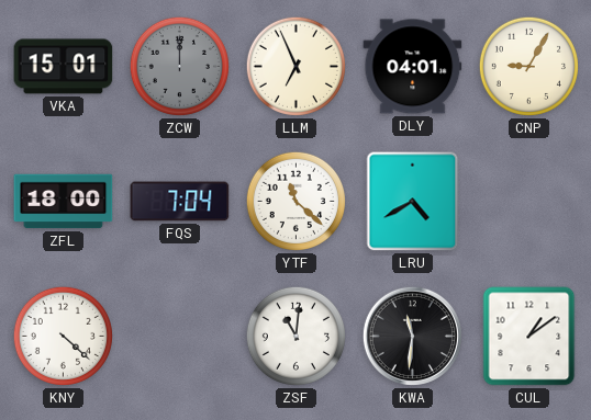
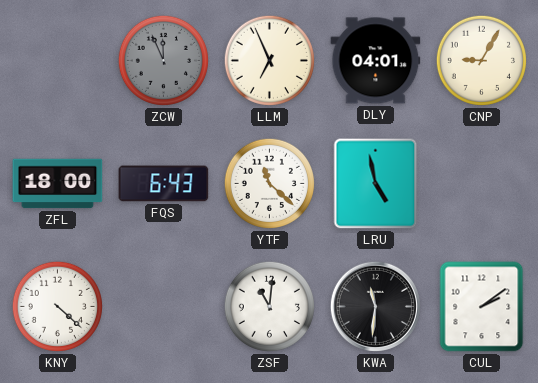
VKA: 15:01 -> none
ZCW: 12:00 -> 11:56
FQS: 7:04 -> 6:43
LRU: 4:40 -> 4:58
CUL: 1:09 -> 2:09
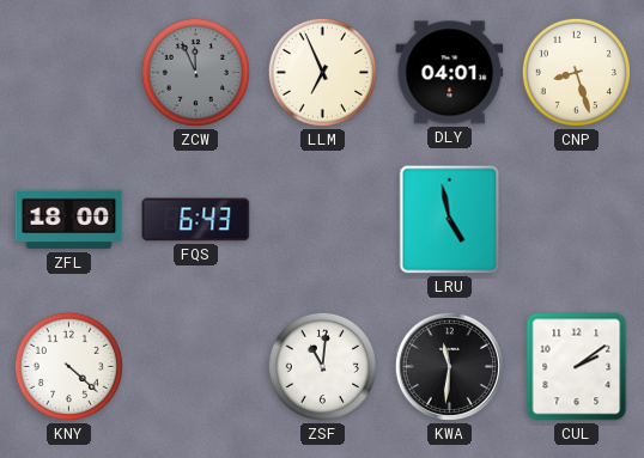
CNP: 9:05 -> 8:27
YTF: 11:22 -> none
